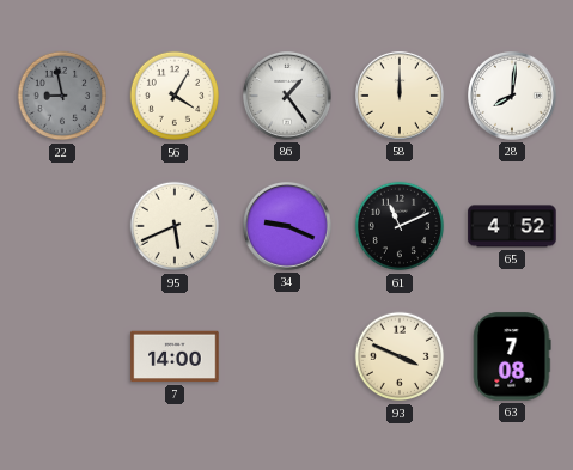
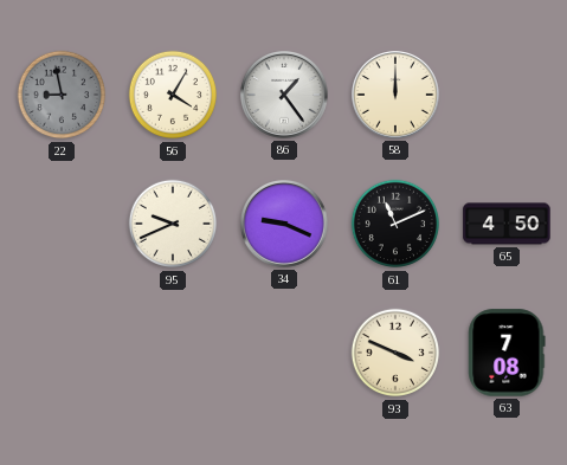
28: 8:01 -> none
95: 5:41 -> 9:41
65: 4:52 -> 4:50
7: 14:00 -> none
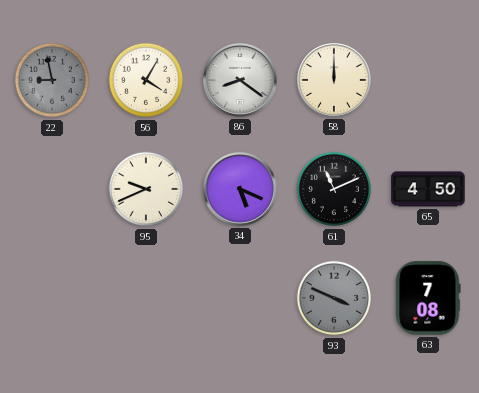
86: 1:24 -> 8:21
34: 9:19 -> 5:19
93 dial: cream -> grey
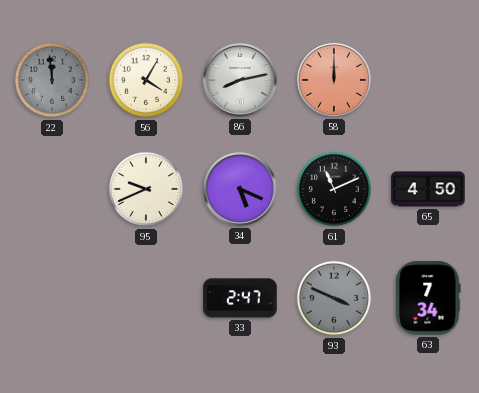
22: 8:58 -> 11:59
86: 8:21 -> 8:13
58 dial: cream -> salmon
33: none -> 2:47
63: 7:08 -> 7:34
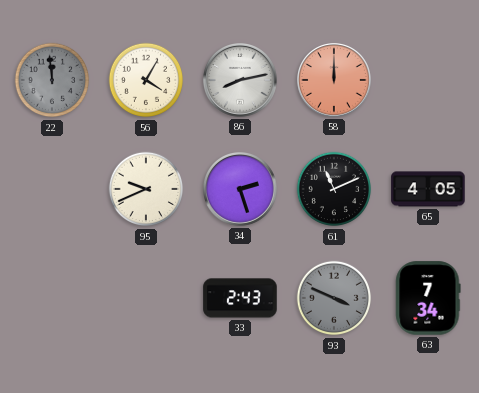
34: 5:19 -> 2:27
65: 4:50 -> 4:05
33: 2:47 -> 2:43
